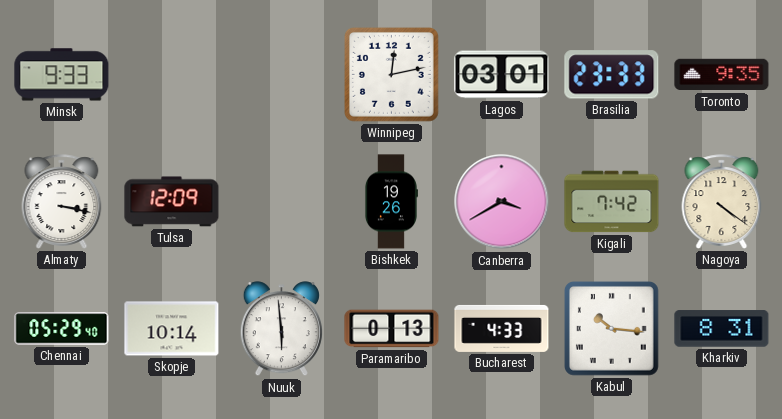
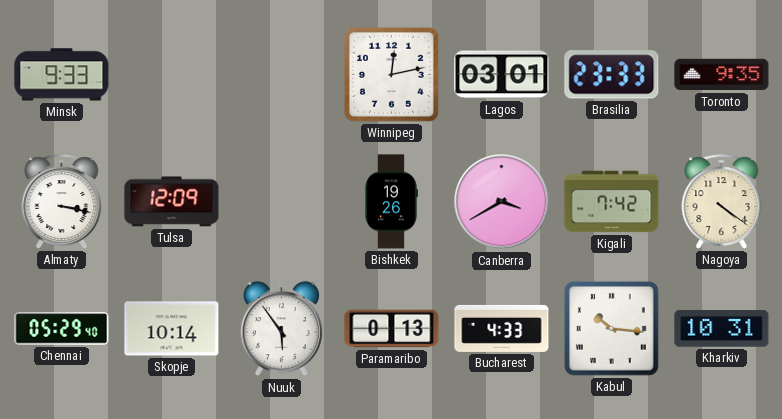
Nuuk: 5:59 -> 5:54
Kharkiv: 8:31 -> 10:31
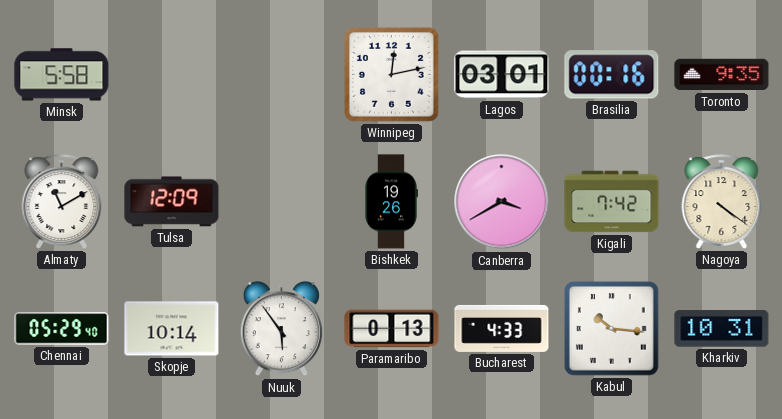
Minsk: 9:33 -> 5:58
Brasilia: 23:33 -> 00:16
Almaty: 3:17 -> 11:10
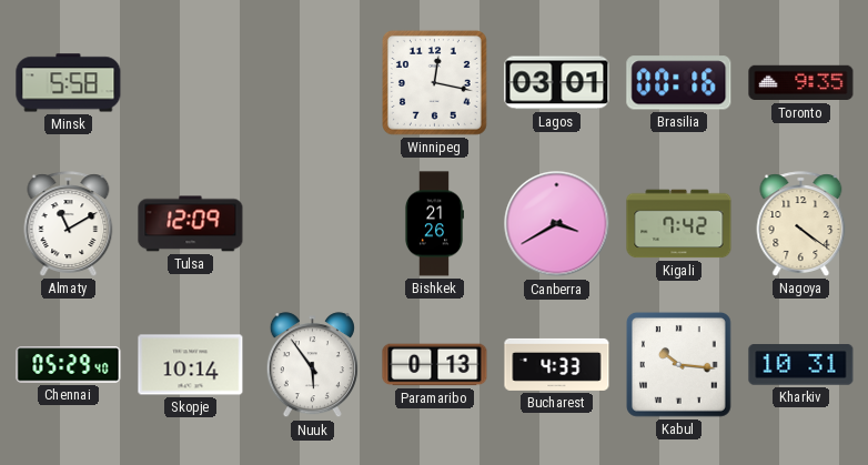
Winnipeg: 12:13 -> 12:17
Bishkek: 19:26 -> 21:26
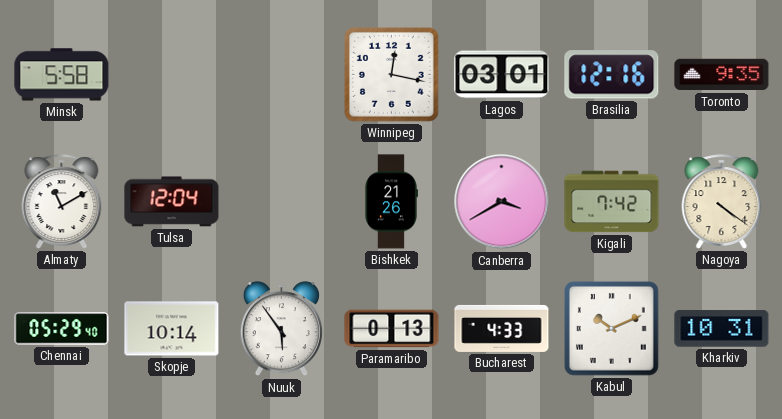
Brasilia: 00:16 -> 12:16
Tulsa: 12:09 -> 12:04
Kabul: 10:16 -> 10:11
